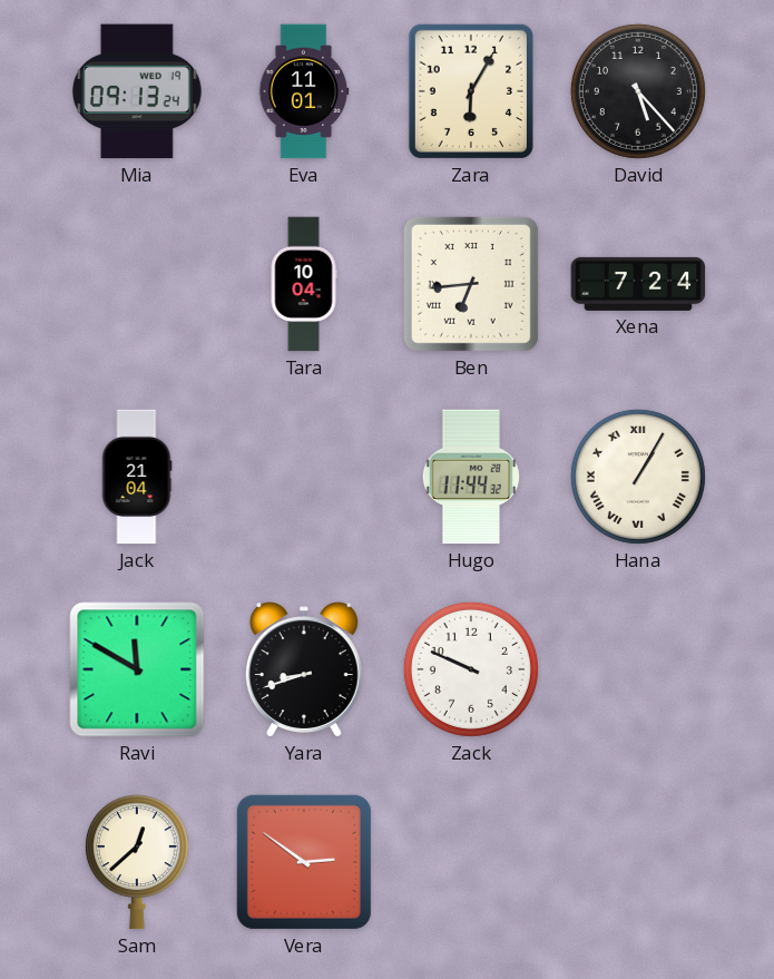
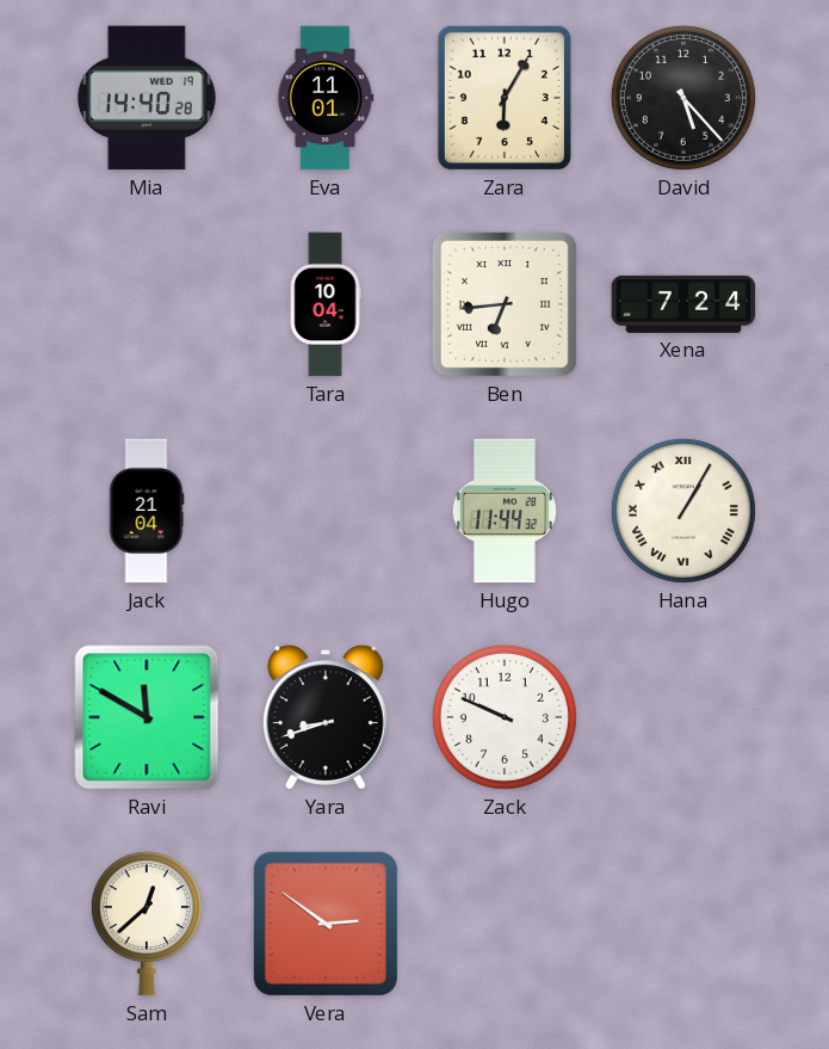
Mia: 09:13 -> 14:40
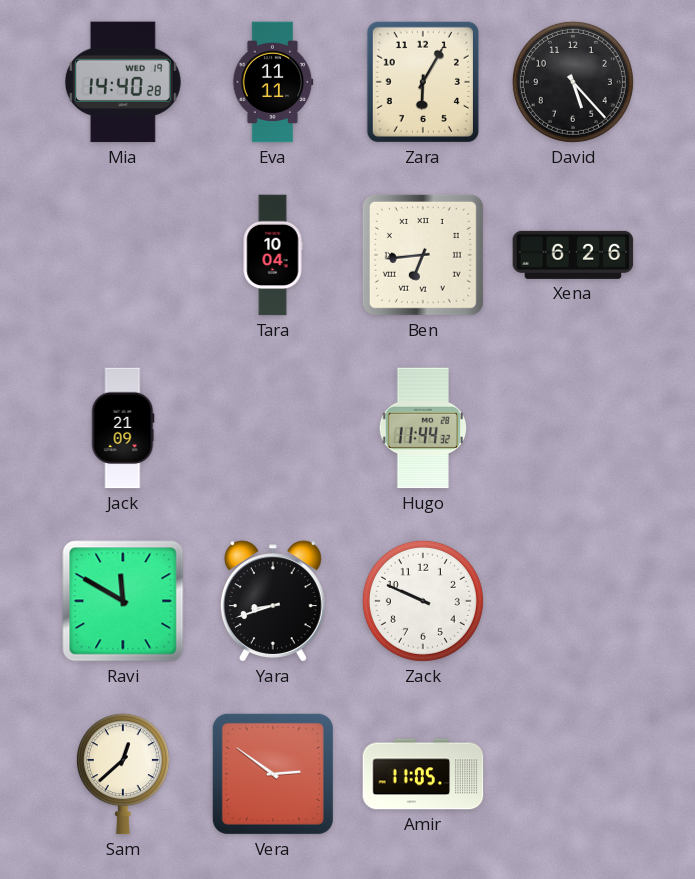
Eva: 11:01 -> 11:11
Xena: 7:24 -> 6:26
Jack: 21:04 -> 21:09
Hana: 1:05 -> none
Amir: none -> 11:05
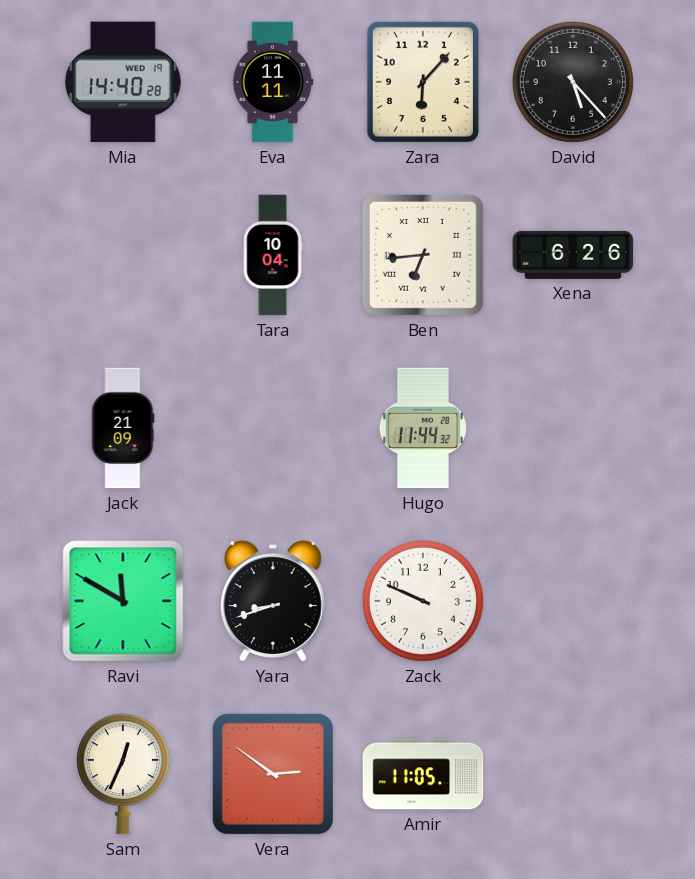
Zara: 6:05 -> 6:07
Sam: 12:38 -> 12:34
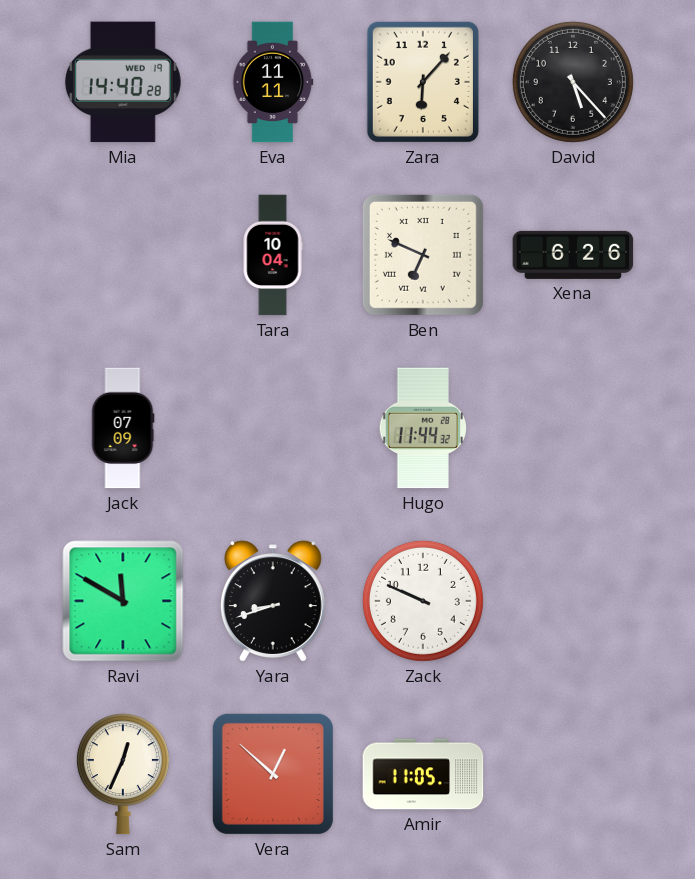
Ben: 6:44 -> 6:49
Jack: 21:09 -> 07:09
Vera: 2:51 -> 12:52
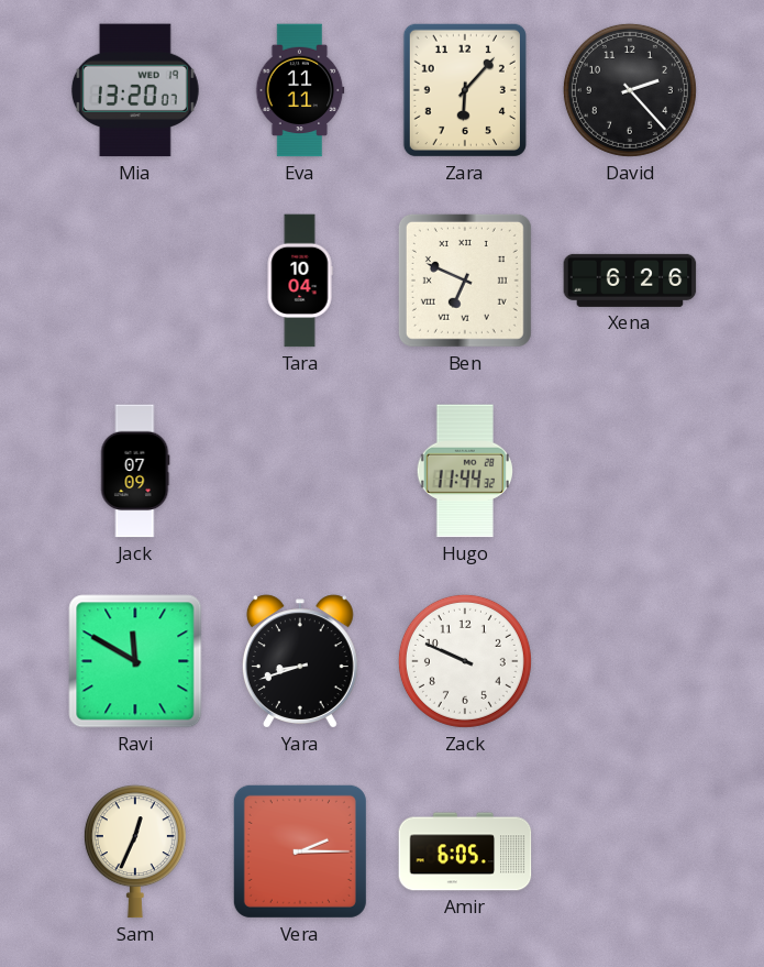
Mia: 14:40 -> 13:20
David: 5:23 -> 2:23
Vera: 12:52 -> 2:15
Amir: 11:05 -> 6:05
